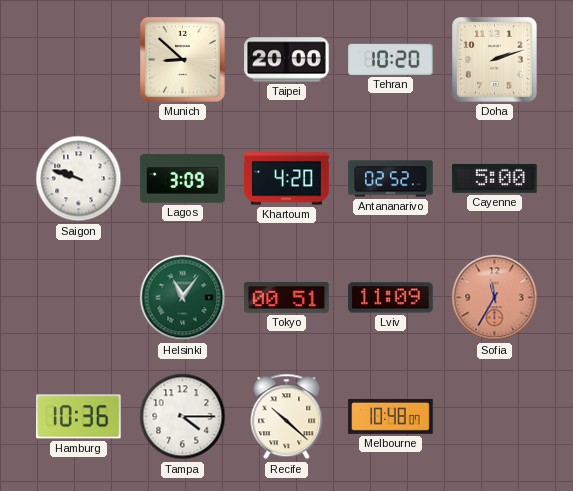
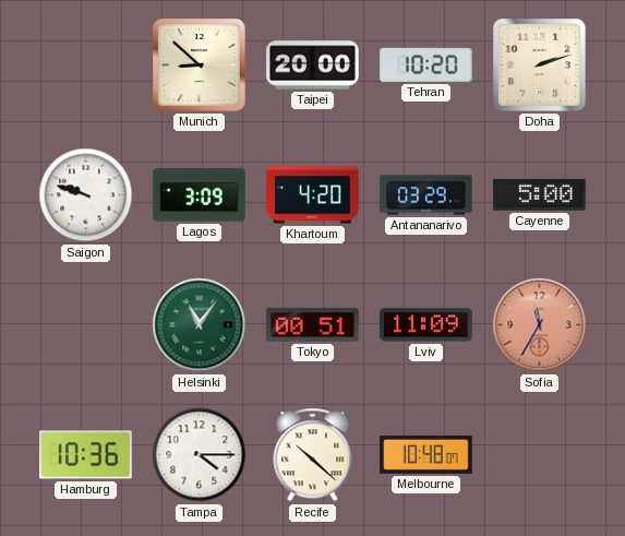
Antananarivo: 02:52 -> 03:29
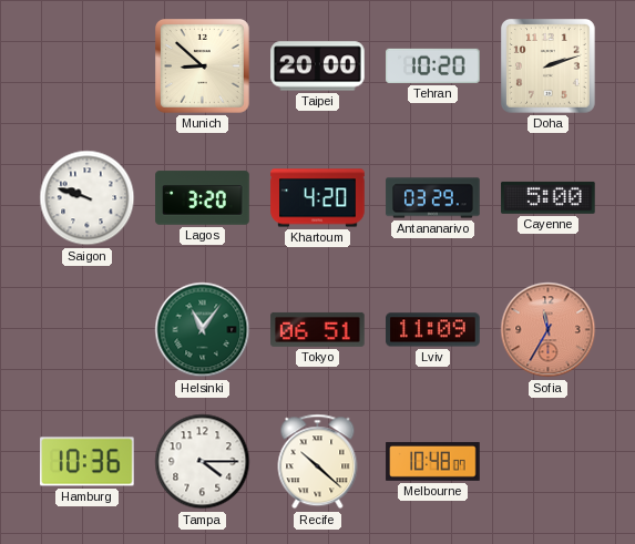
Lagos: 3:09 -> 3:20
Tokyo: 00:51 -> 06:51
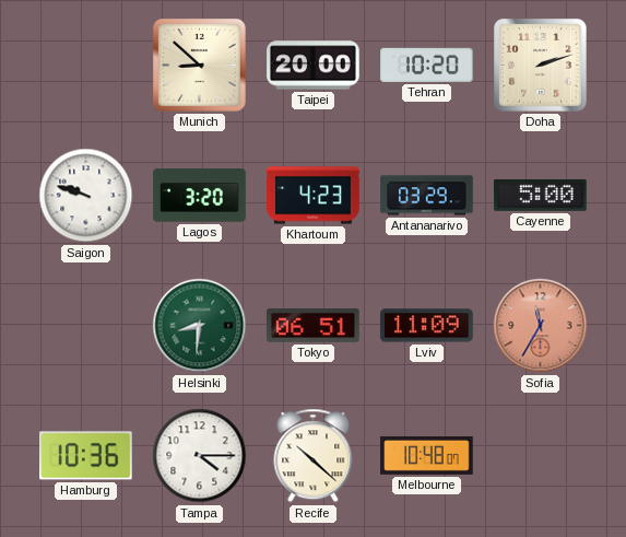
Khartoum: 4:20 -> 4:23
Helsinki: 11:06 -> 8:31
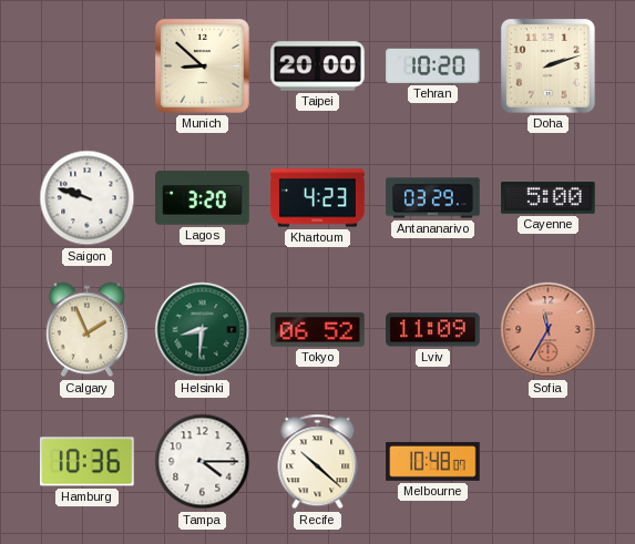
Calgary: none -> 1:56
Tokyo: 06:51 -> 06:52
